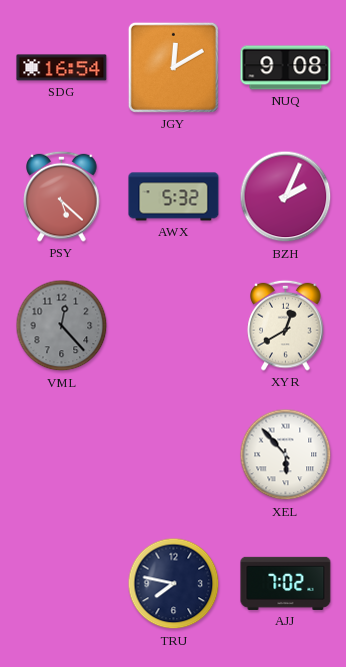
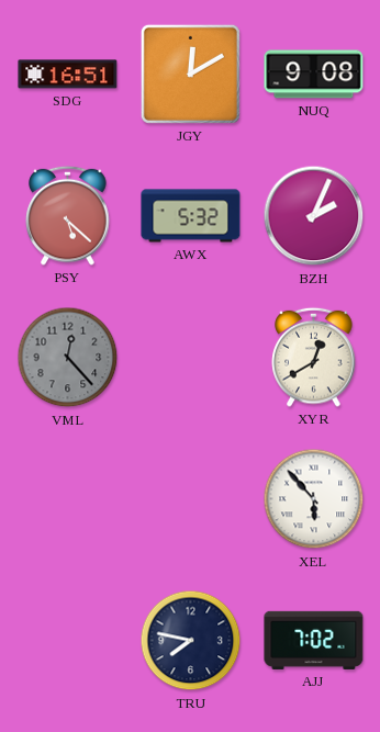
SDG: 16:54 -> 16:51
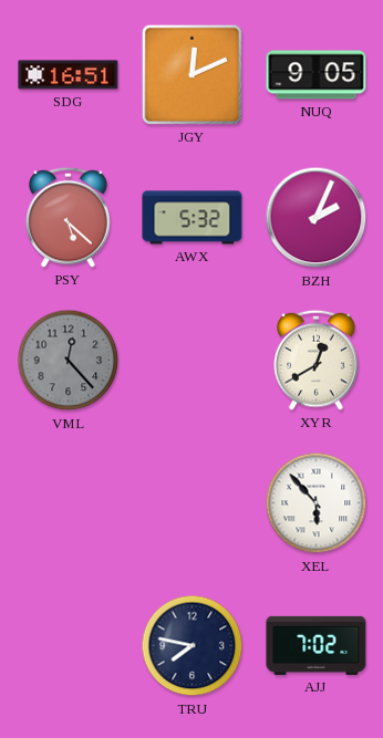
JGY: 12:10 -> 12:11
NUQ: 9:08 -> 9:05
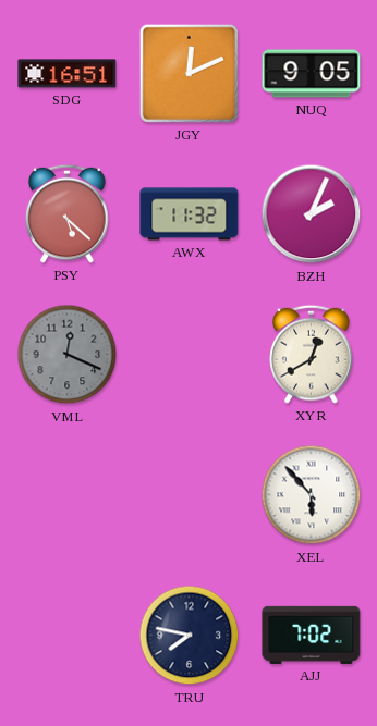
AWX: 5:32 -> 11:32
VML: 12:23 -> 12:19
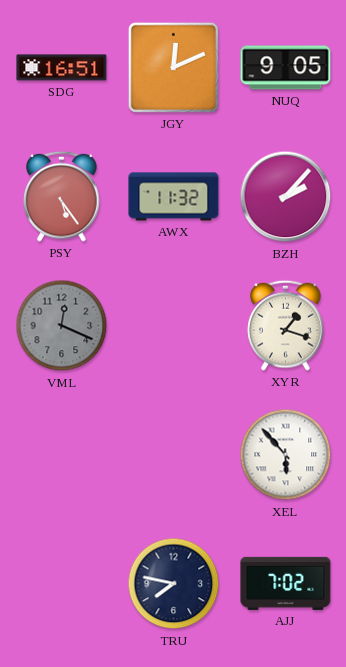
PSY: 5:22 -> 5:24
BZH: 2:04 -> 2:07
XYR: 12:40 -> 1:18
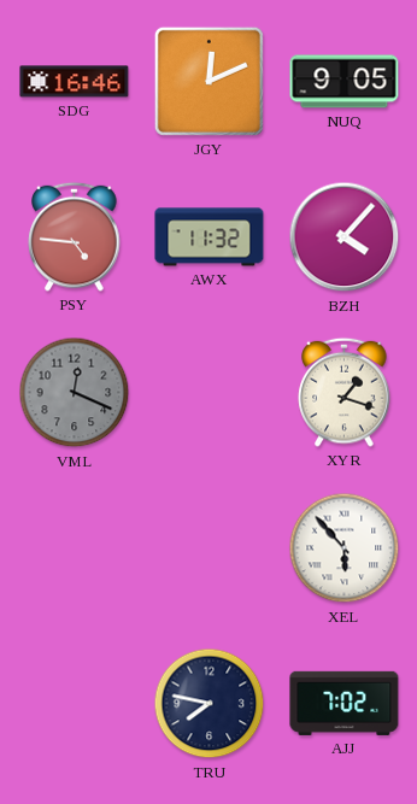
SDG: 16:51 -> 16:46
PSY: 5:24 -> 4:46
BZH: 2:07 -> 4:07
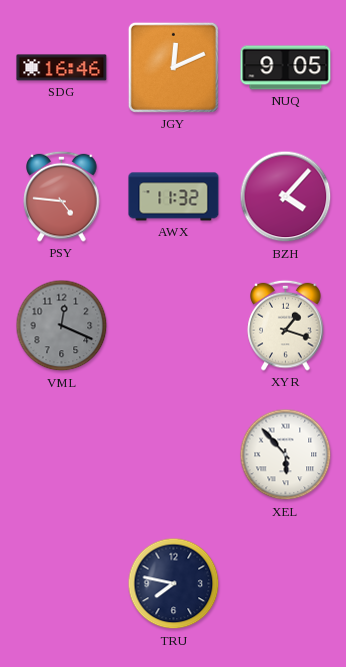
AJJ: 7:02 -> none
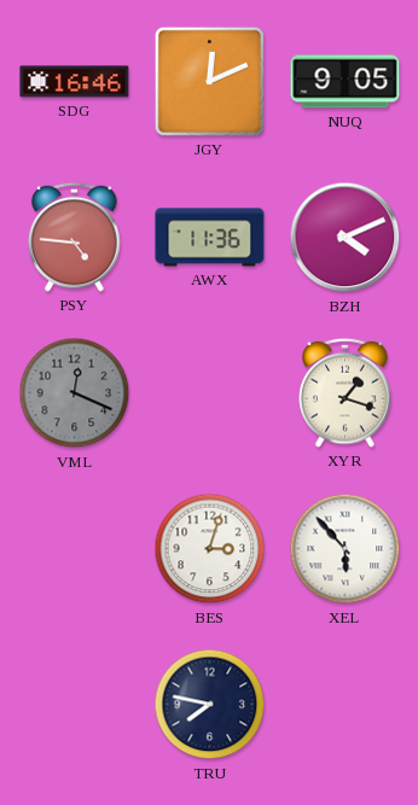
AWX: 11:32 -> 11:36
BZH: 4:07 -> 4:11
BES: none -> 3:03
